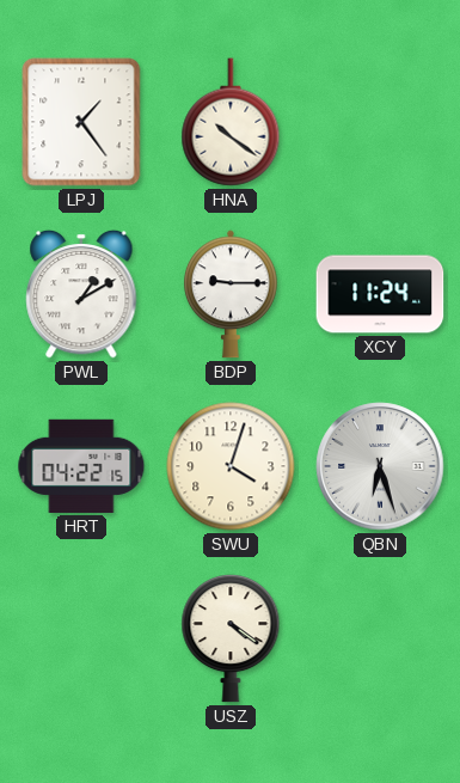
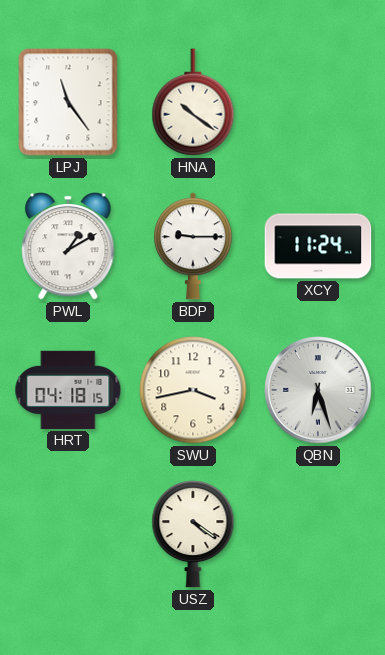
LPJ: 1:24 -> 11:24
HRT: 04:22 -> 04:18
SWU: 4:03 -> 3:43
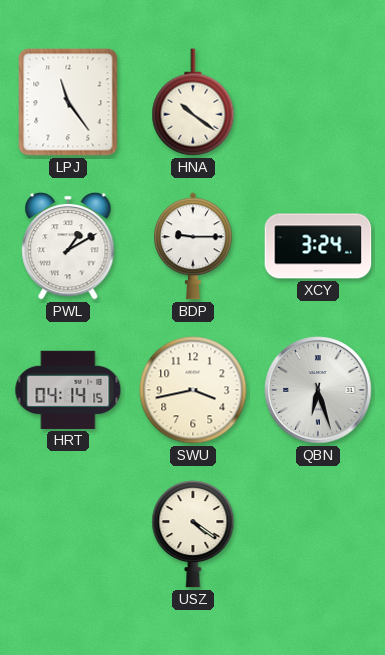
XCY: 11:24 -> 3:24
HRT: 04:18 -> 04:14
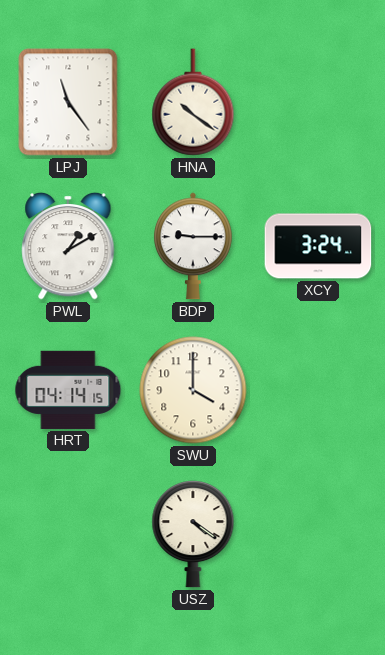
SWU: 3:43 -> 4:00
QBN: 6:27 -> none
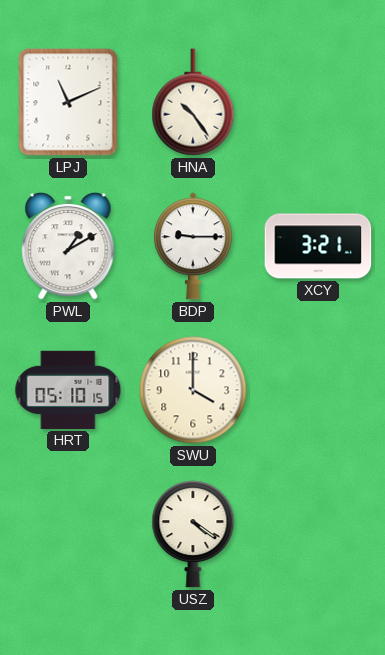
LPJ: 11:24 -> 11:11
HNA: 10:21 -> 10:24
XCY: 3:24 -> 3:21
HRT: 04:14 -> 05:10
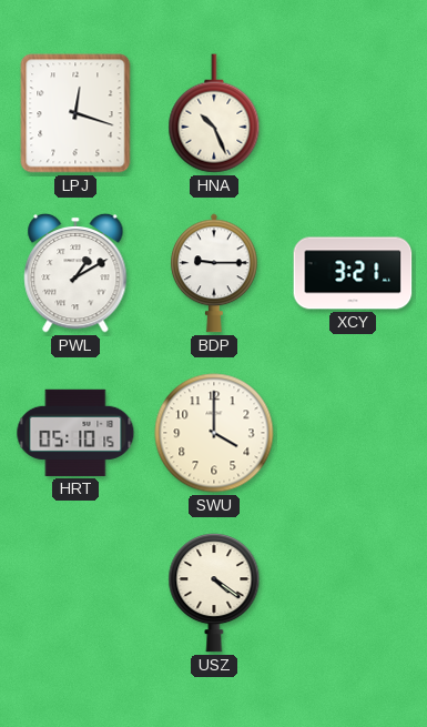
LPJ: 11:11 -> 12:18
HNA: 10:24 -> 10:26
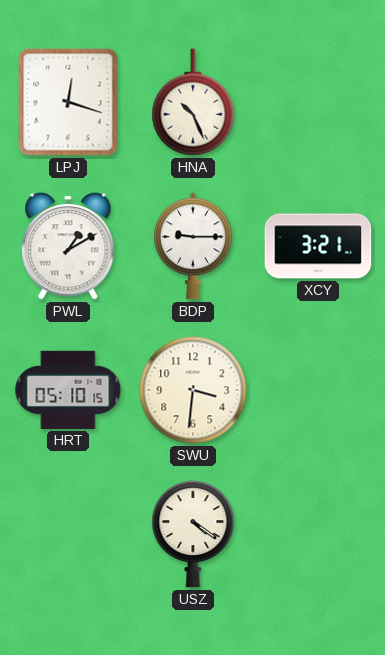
SWU: 4:00 -> 3:31
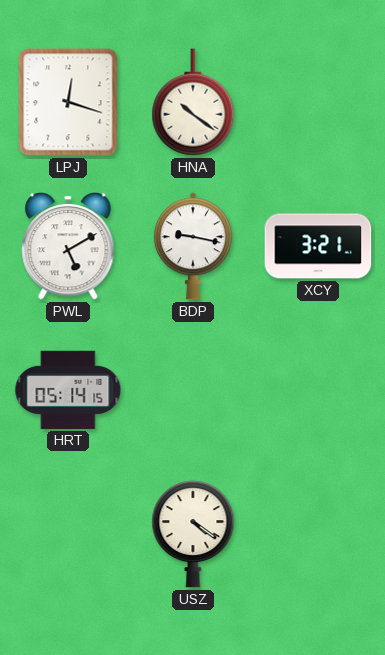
HNA: 10:26 -> 10:21
PWL: 1:10 -> 5:10
BDP: 9:15 -> 9:17
HRT: 05:10 -> 05:14
SWU: 3:31 -> none
